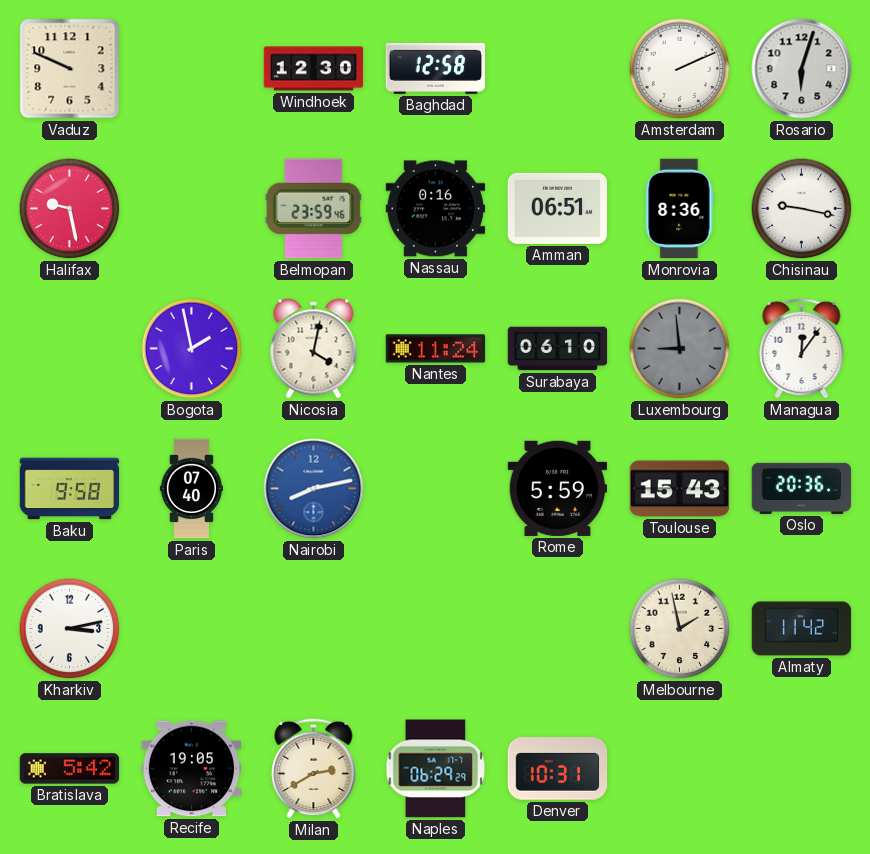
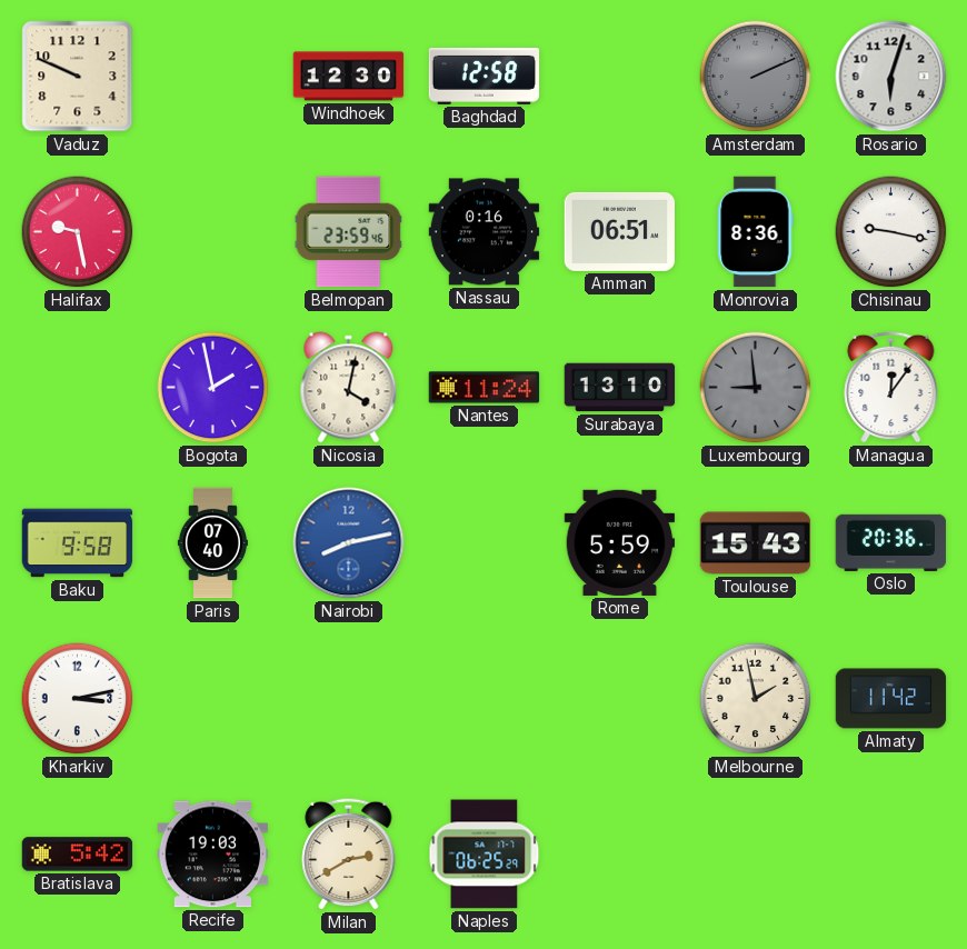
Amsterdam dial: white -> grey
Surabaya: 06:10 -> 13:10
Recife: 19:05 -> 19:03
Naples: 06:29 -> 06:25
Denver: 10:31 -> none
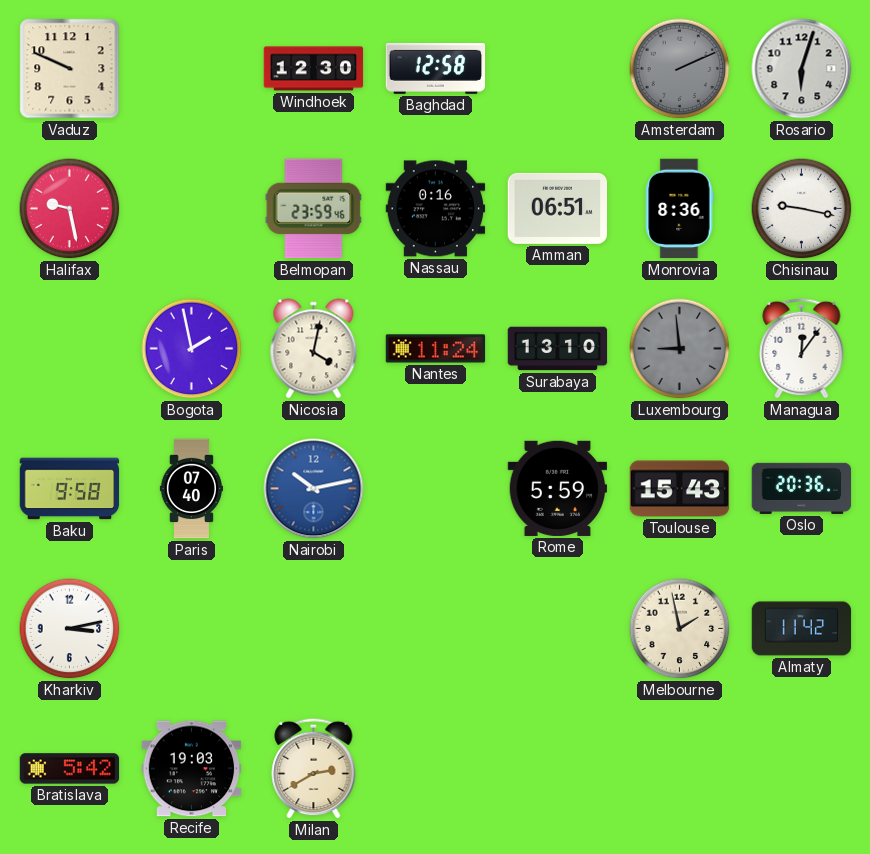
Nairobi: 8:13 -> 10:13
Naples: 06:25 -> none
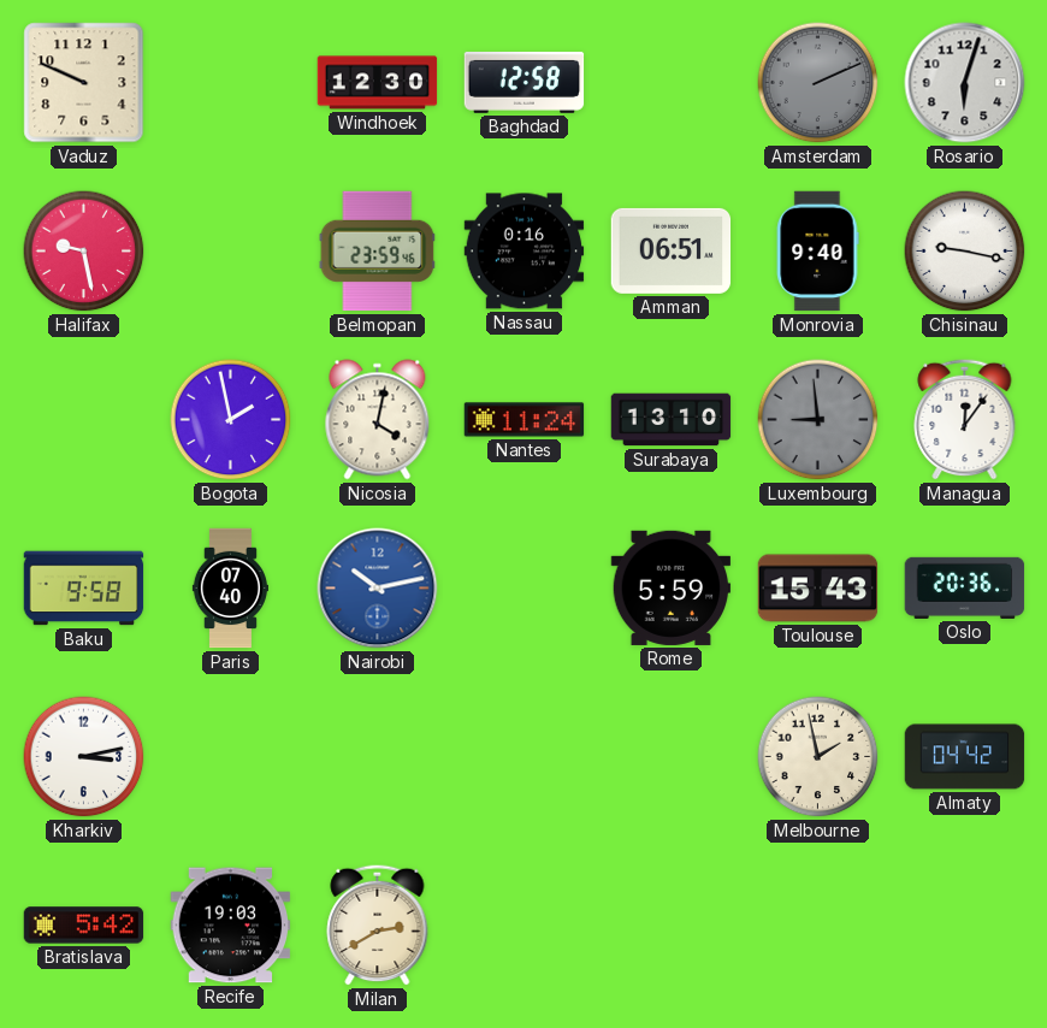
Monrovia: 8:36 -> 9:40
Almaty: 11:42 -> 04:42
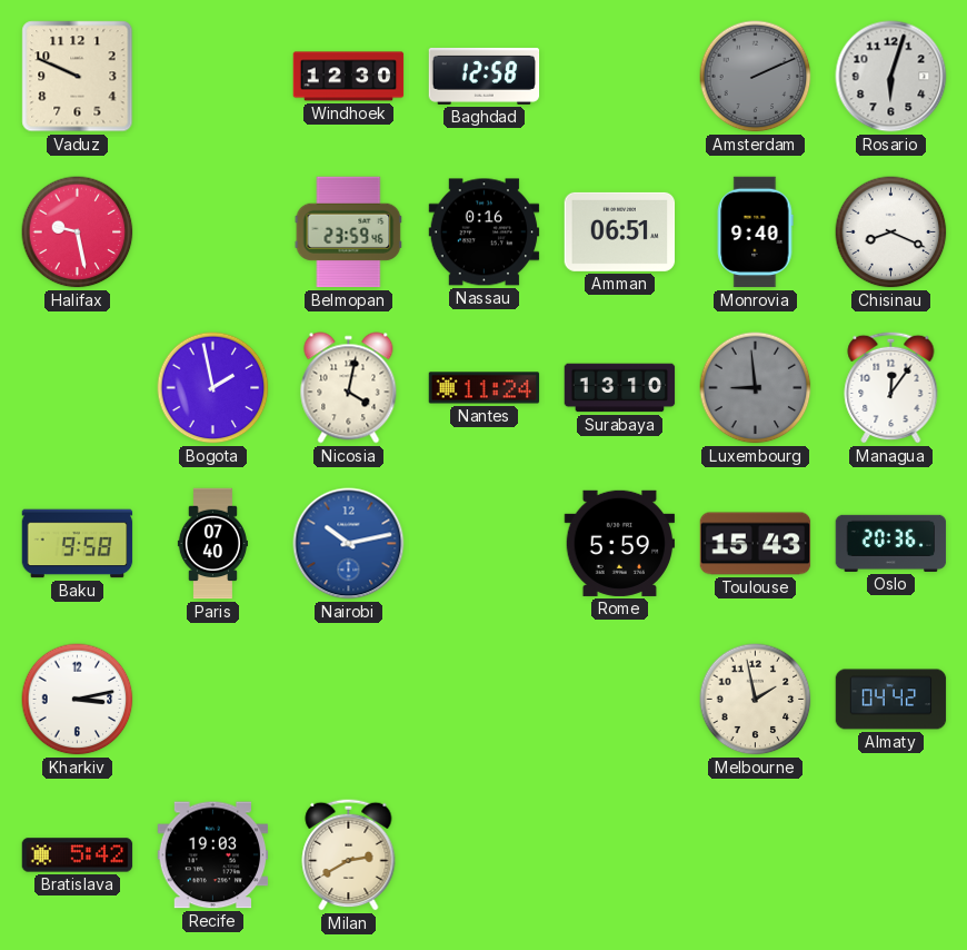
Chisinau: 9:17 -> 8:19
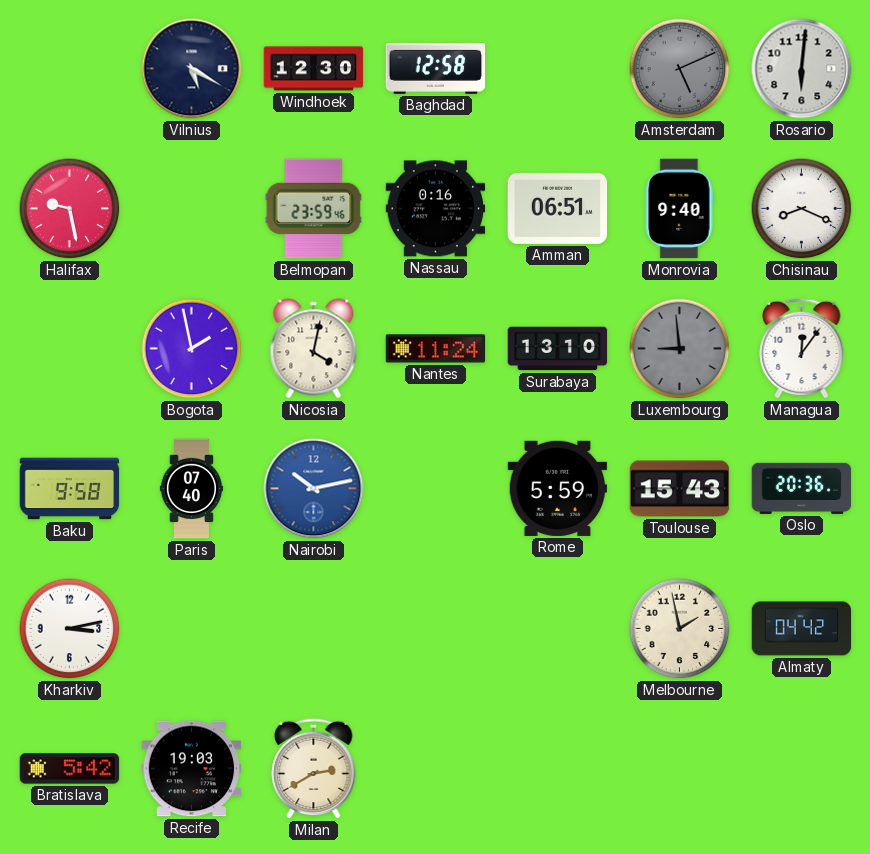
Vaduz: 9:49 -> none
Vilnius: none -> 5:20
Amsterdam: 2:11 -> 5:11
Rosario: 6:03 -> 6:01
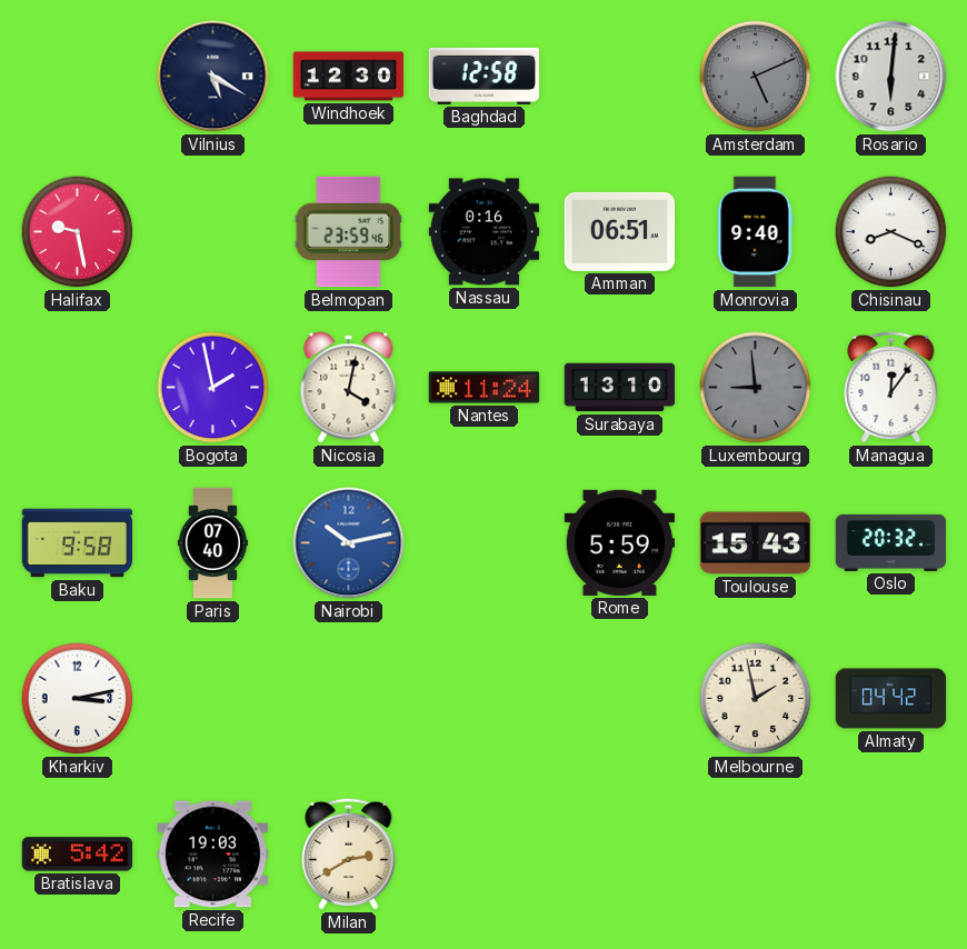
Oslo: 20:36 -> 20:32
